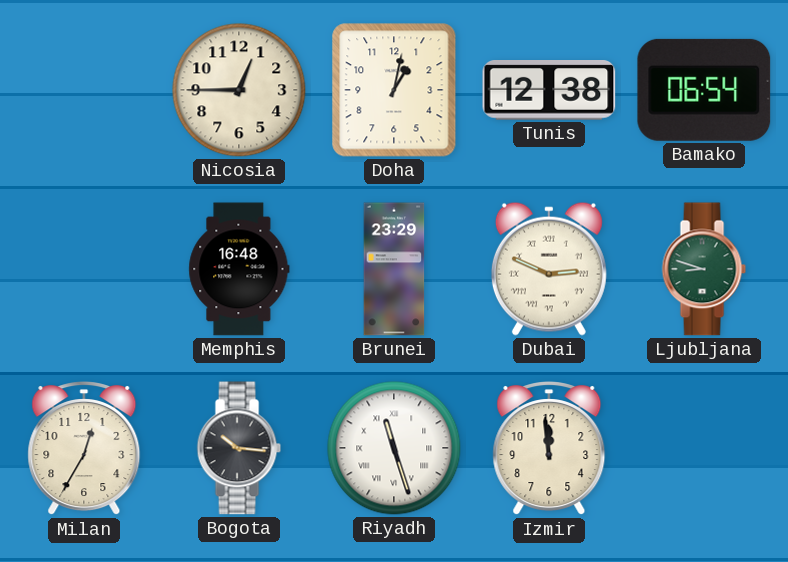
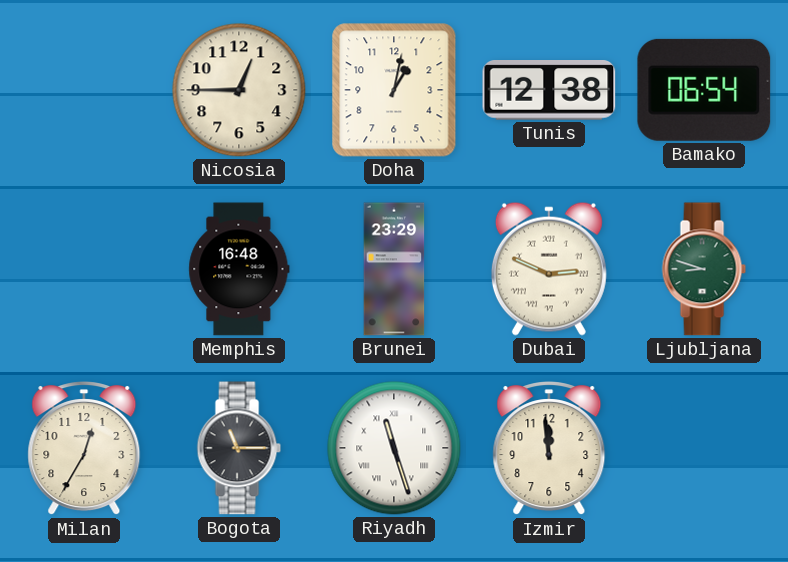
Bogota: 10:16 -> 11:15
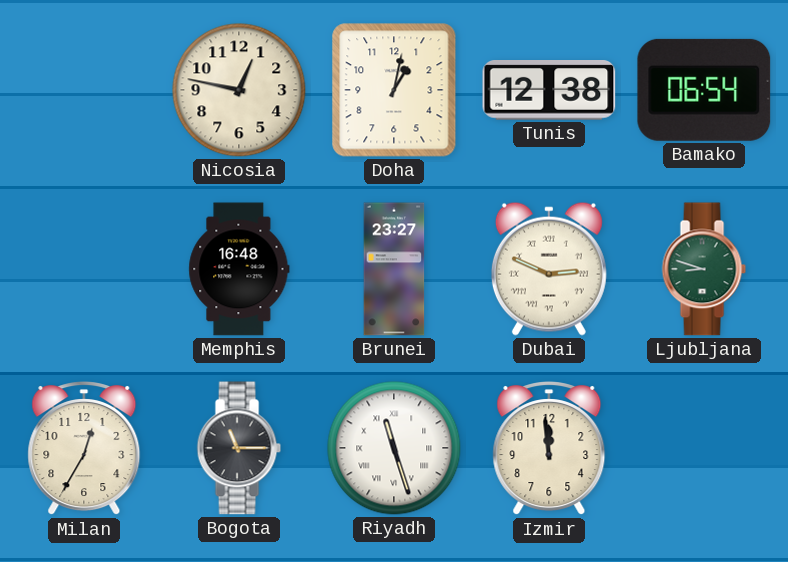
Nicosia: 12:45 -> 12:47
Brunei: 23:29 -> 23:27
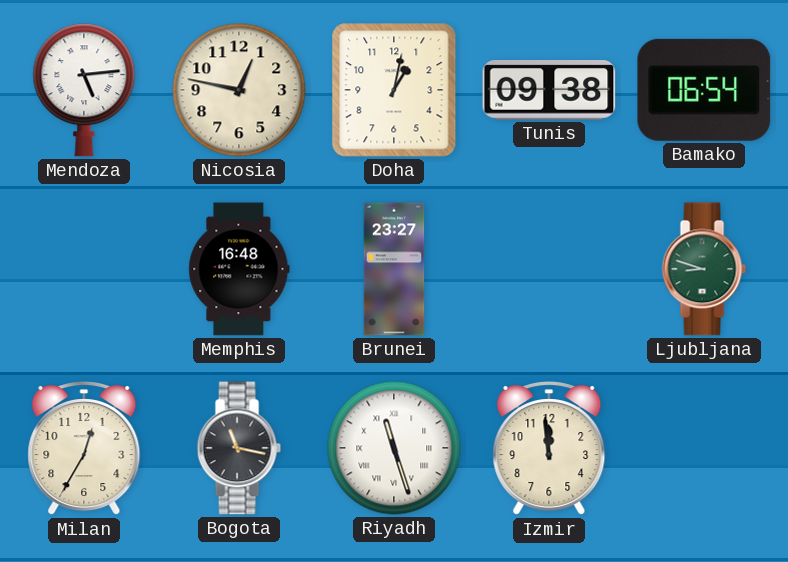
Mendoza: none -> 5:14
Tunis: 12:38 -> 09:38
Dubai: 2:49 -> none
Bogota: 11:15 -> 11:17
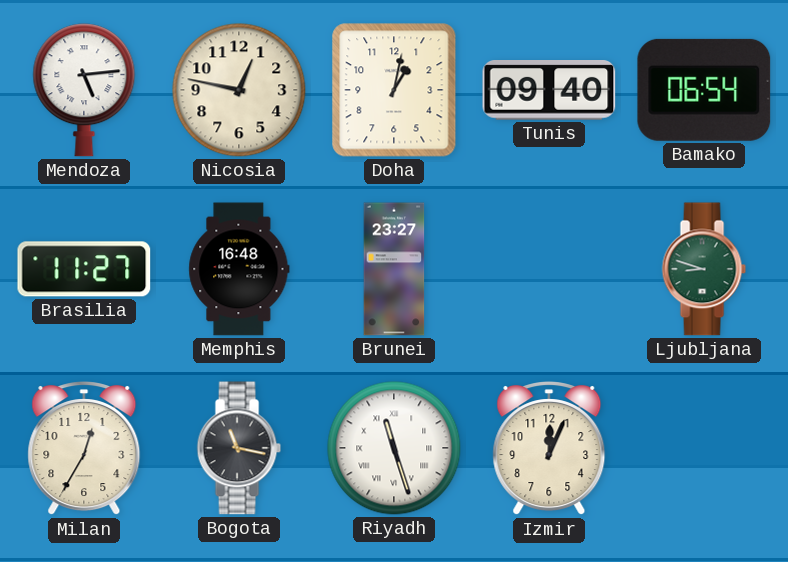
Tunis: 09:38 -> 09:40
Brasilia: none -> 11:27
Izmir: 11:59 -> 12:04
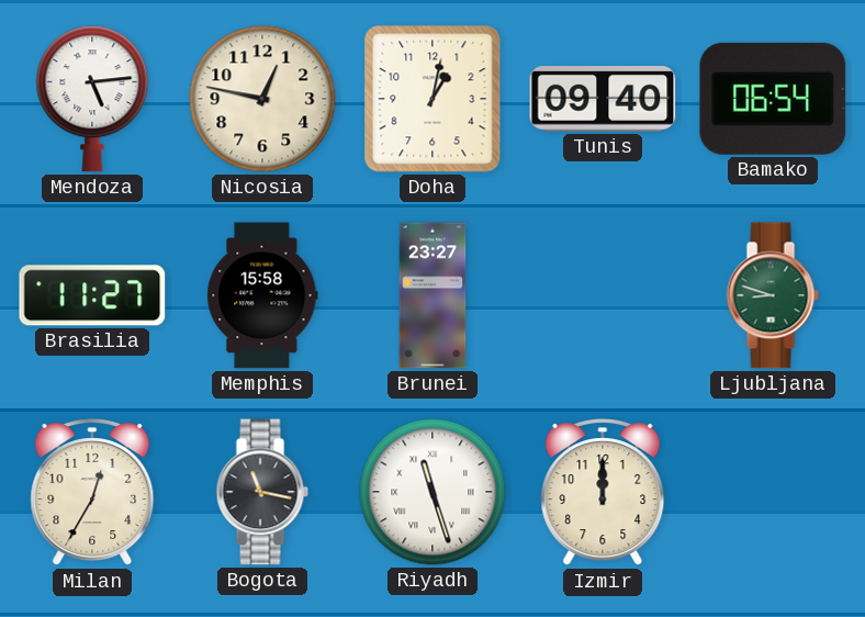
Memphis: 16:48 -> 15:58
Izmir: 12:04 -> 12:00
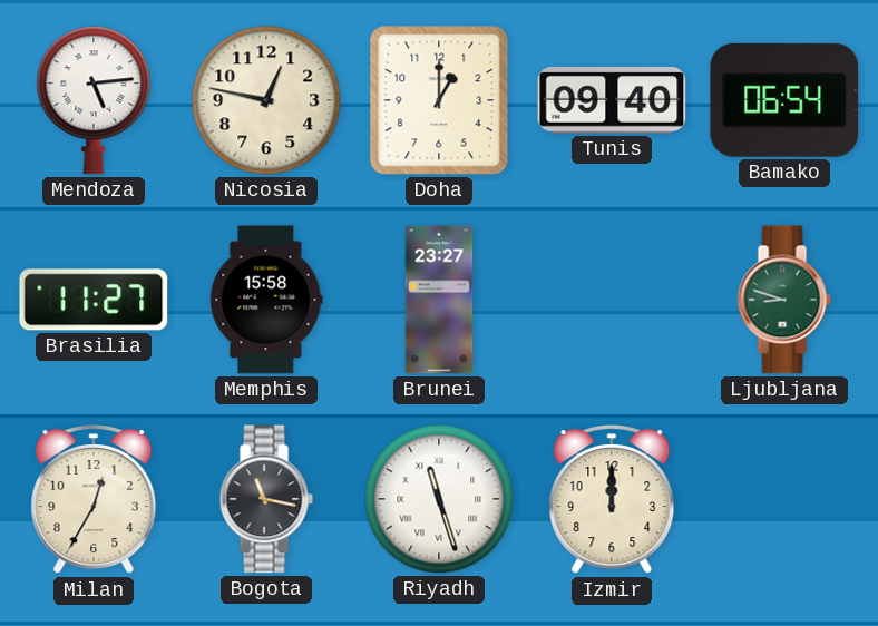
Doha: 1:02 -> 1:00
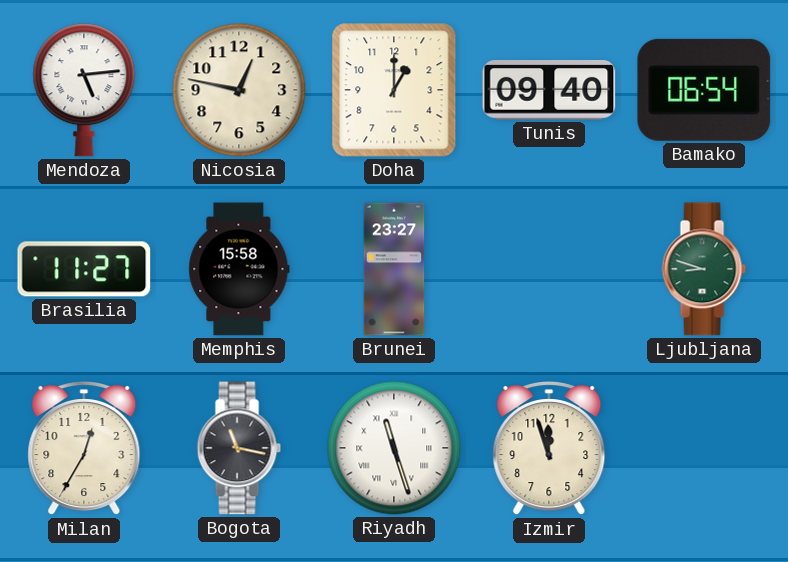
Izmir: 12:00 -> 11:57
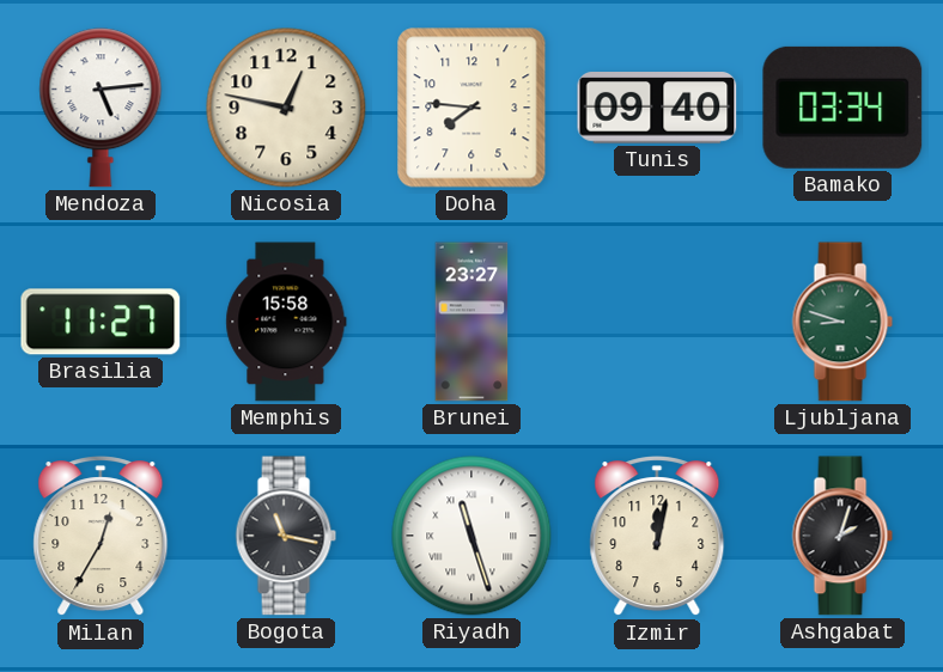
Doha: 1:00 -> 7:46
Bamako: 06:54 -> 03:34
Izmir: 11:57 -> 12:02
Ashgabat: none -> 2:03
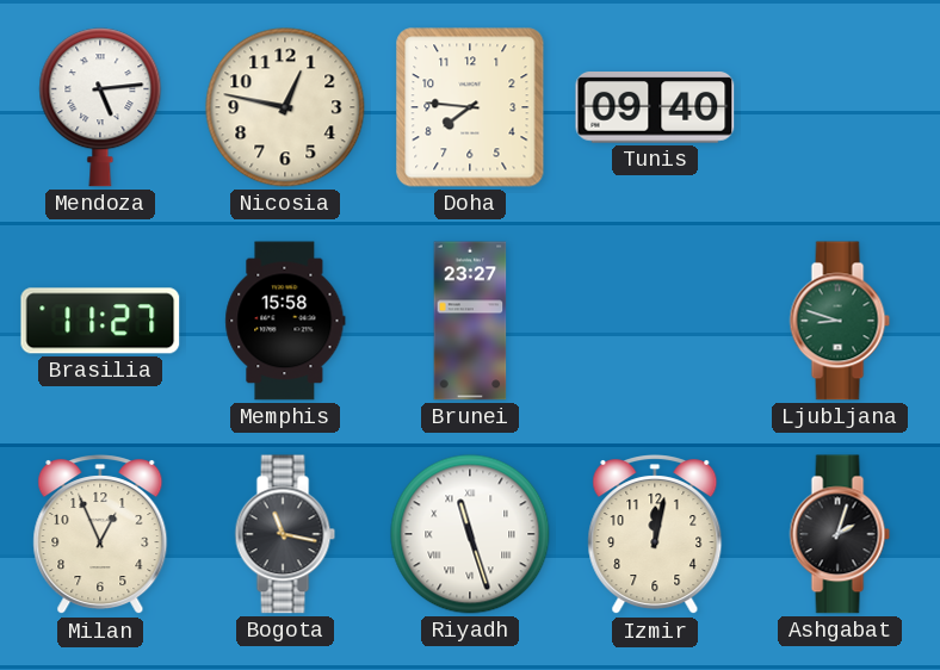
Bamako: 03:34 -> none
Milan: 12:35 -> 12:56
